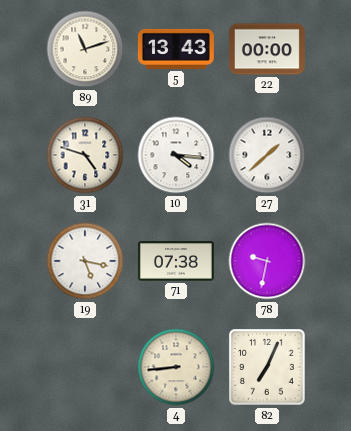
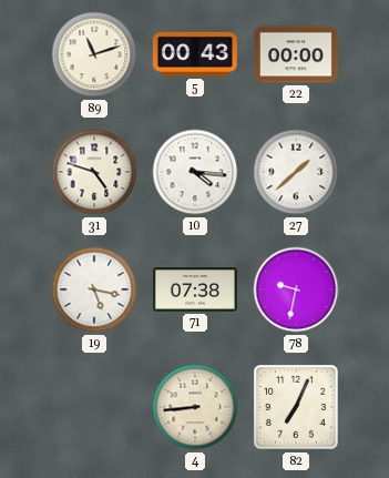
5: 13:43 -> 00:43
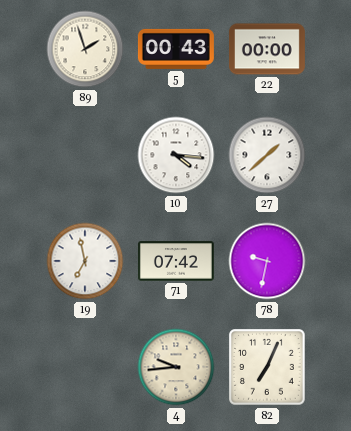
89: 11:12 -> 1:57
31: 4:48 -> none
19: 5:17 -> 6:58
71: 07:38 -> 07:42
4: 8:44 -> 9:44
